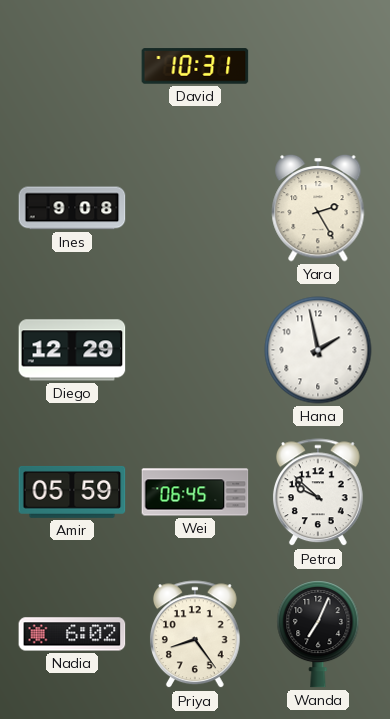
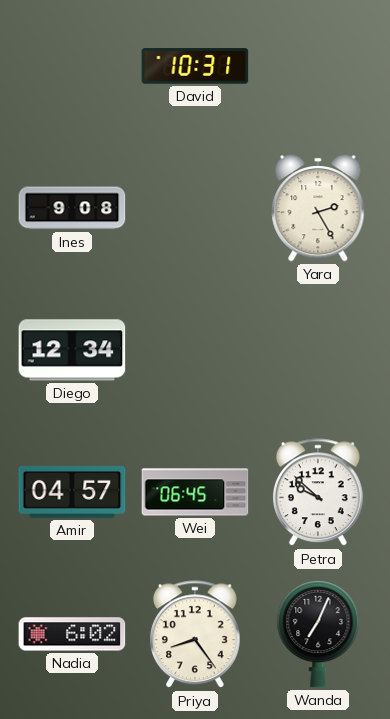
Diego: 12:29 -> 12:34
Hana: 1:58 -> none
Amir: 05:59 -> 04:57
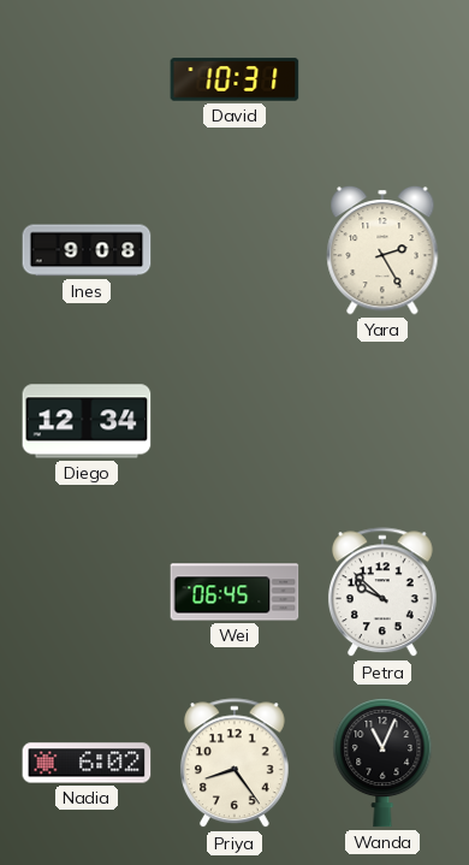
Amir: 04:57 -> none
Wanda: 7:04 -> 11:04
